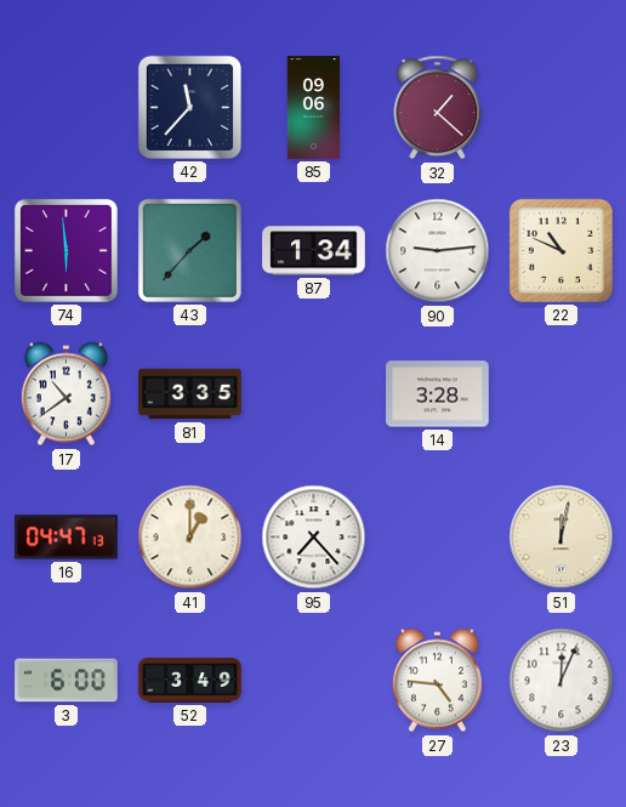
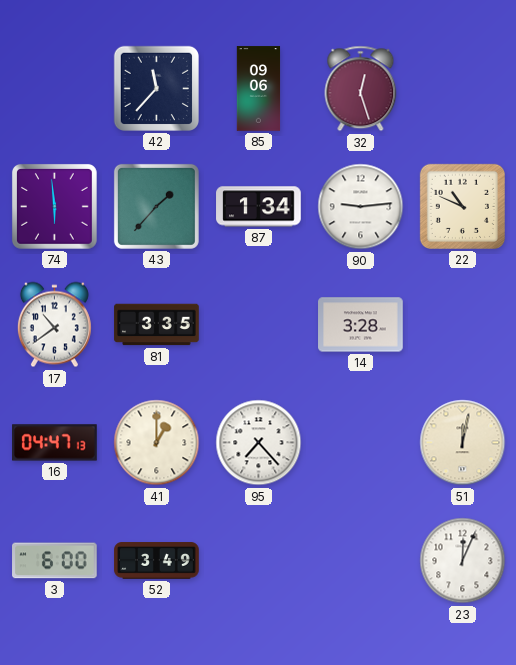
32: 1:22 -> 12:27
27: 4:46 -> none
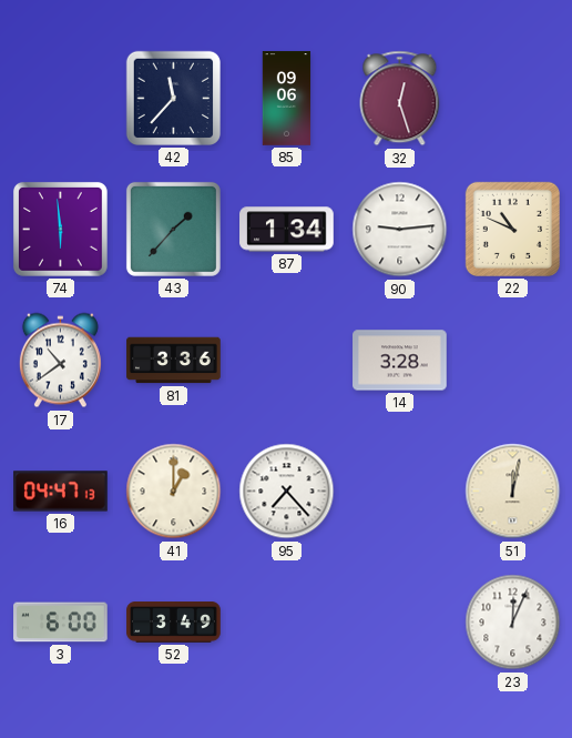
81: 3:35 -> 3:36
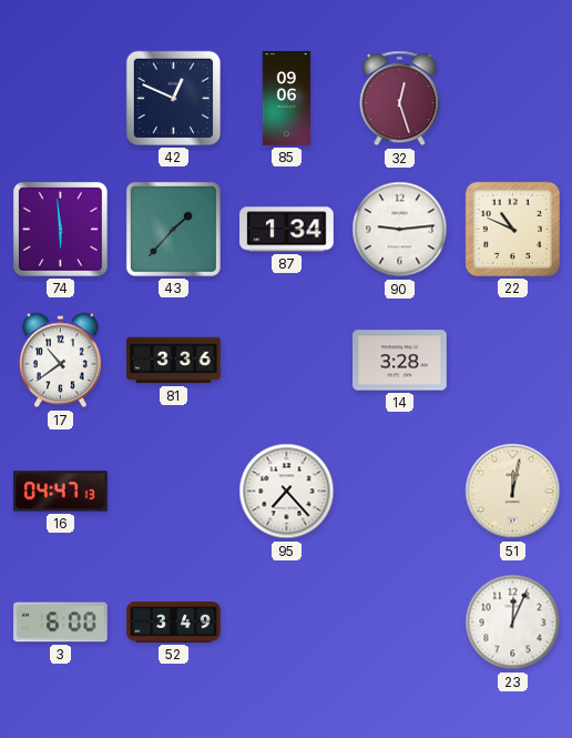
42: 11:37 -> 12:49
41: 1:00 -> none
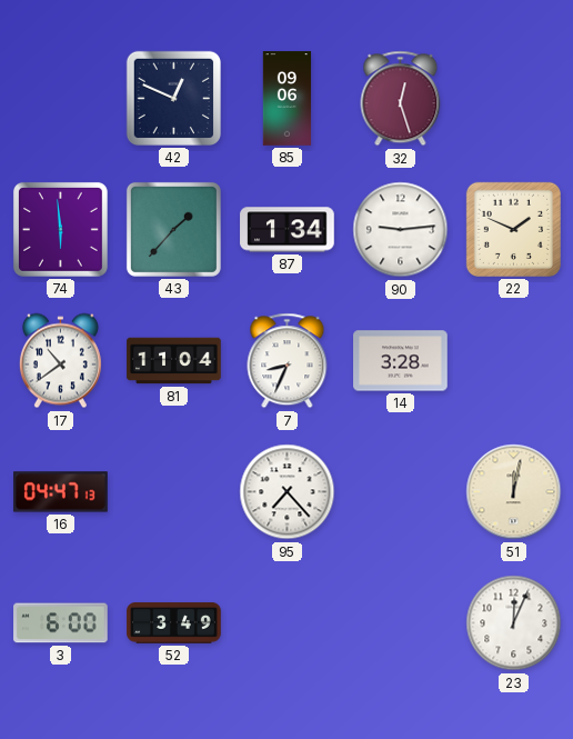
22: 10:49 -> 1:49
81: 3:36 -> 11:04
7: none -> 8:34
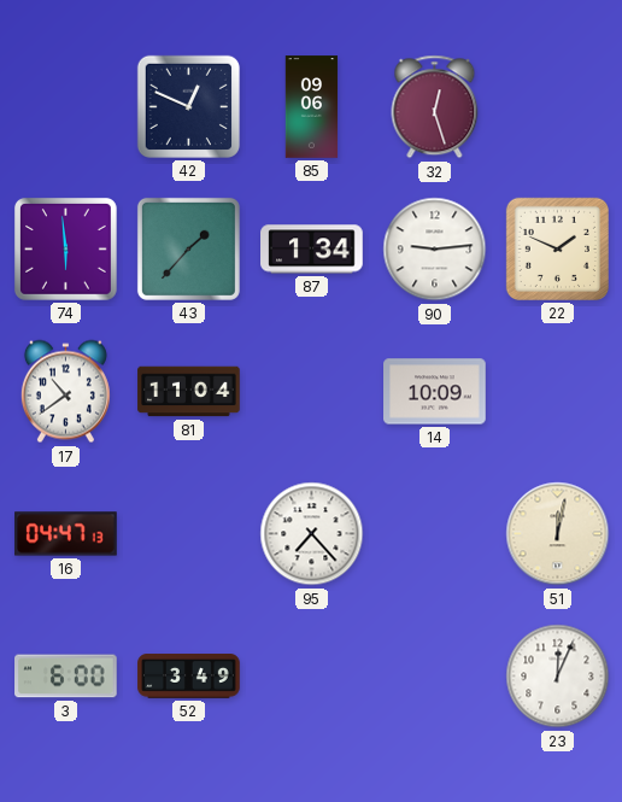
7: 8:34 -> none
14: 3:28 -> 10:09
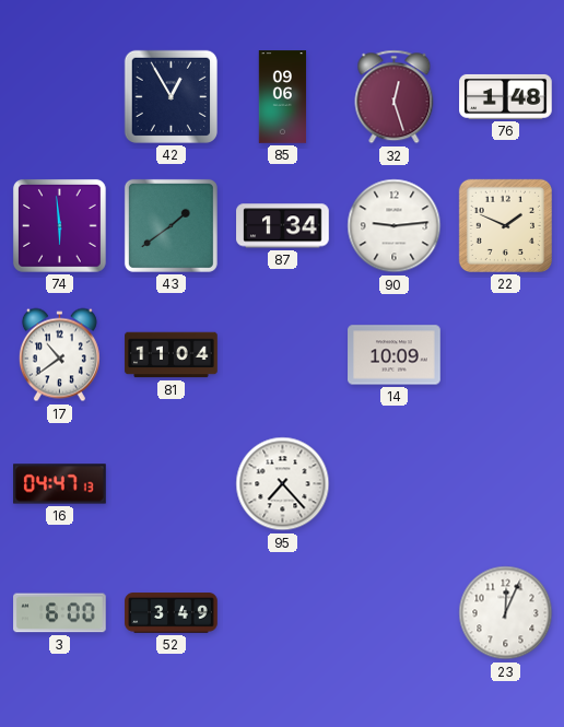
42: 12:49 -> 12:55
76: none -> 1:48
43: 1:37 -> 1:39
51: 12:02 -> none
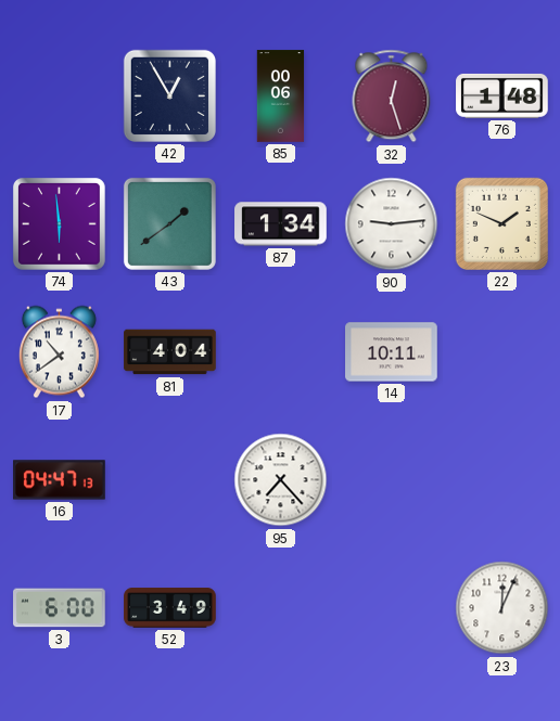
85: 09:06 -> 00:06
81: 11:04 -> 4:04
14: 10:09 -> 10:11
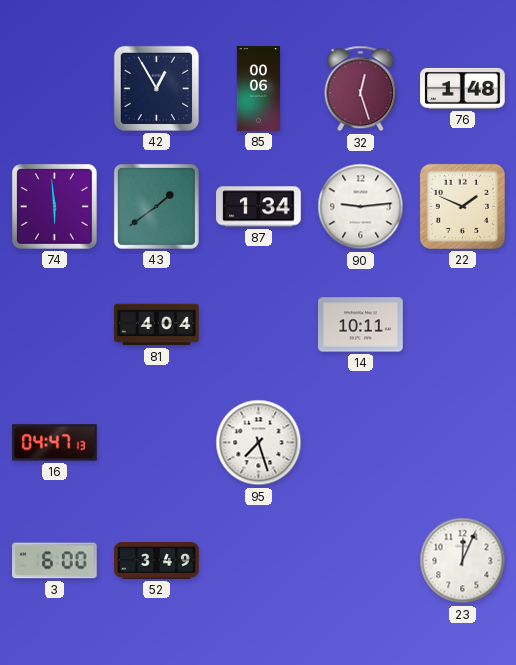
17: 10:39 -> none
95: 7:23 -> 7:27
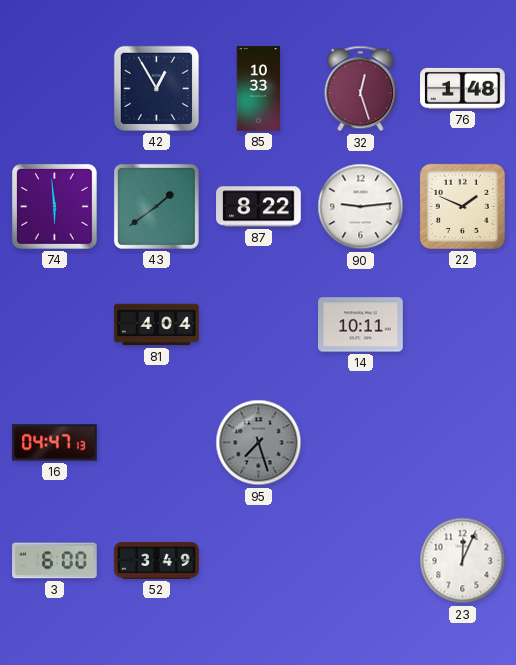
85: 00:06 -> 10:33
87: 1:34 -> 8:22
95 dial: white -> grey
